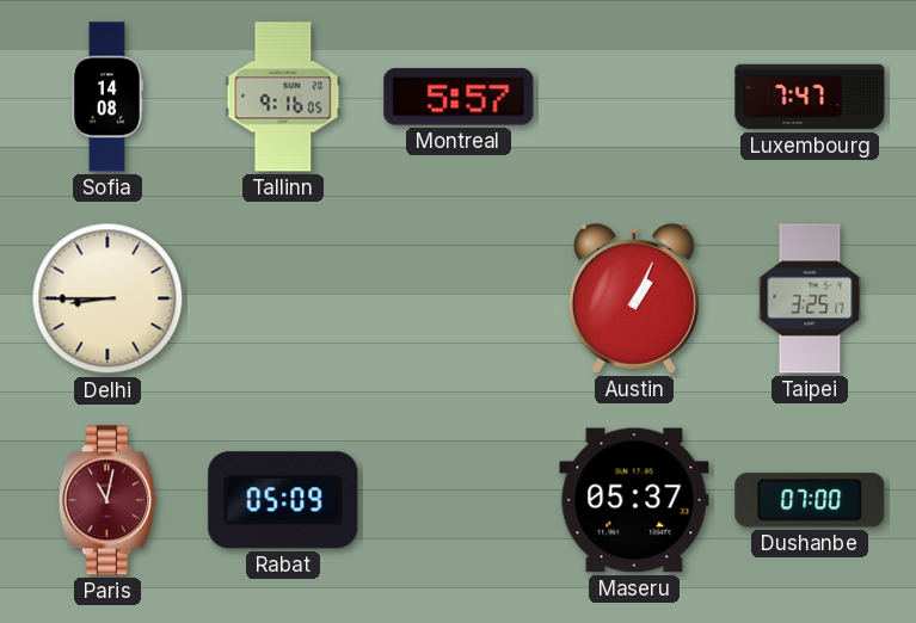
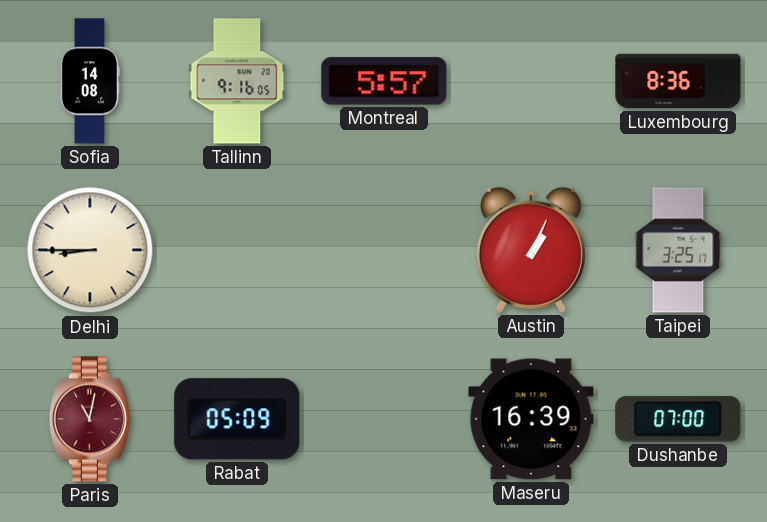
Luxembourg: 7:47 -> 8:36
Maseru: 05:37 -> 16:39
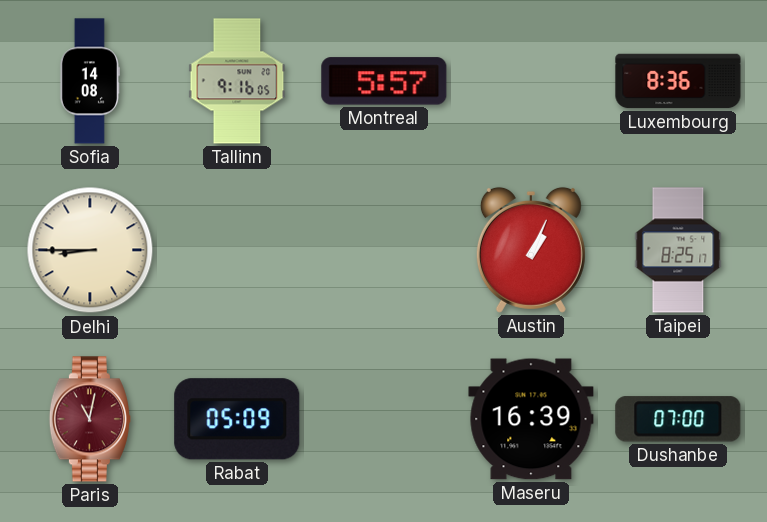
Taipei: 3:25 -> 8:25
